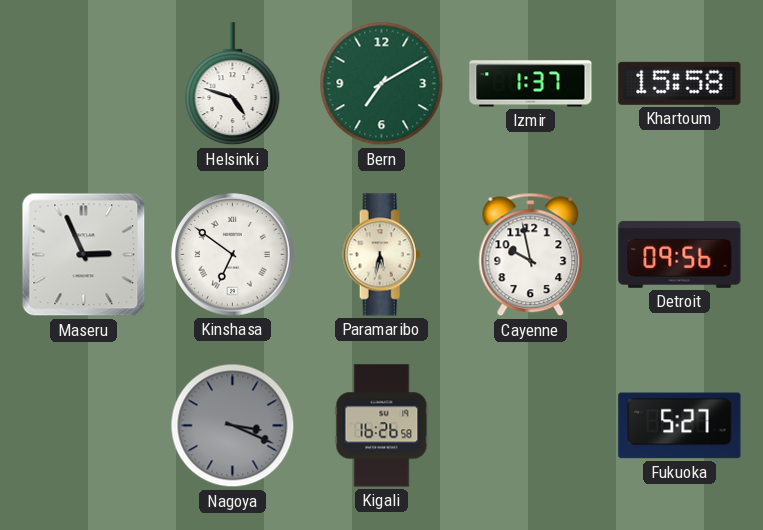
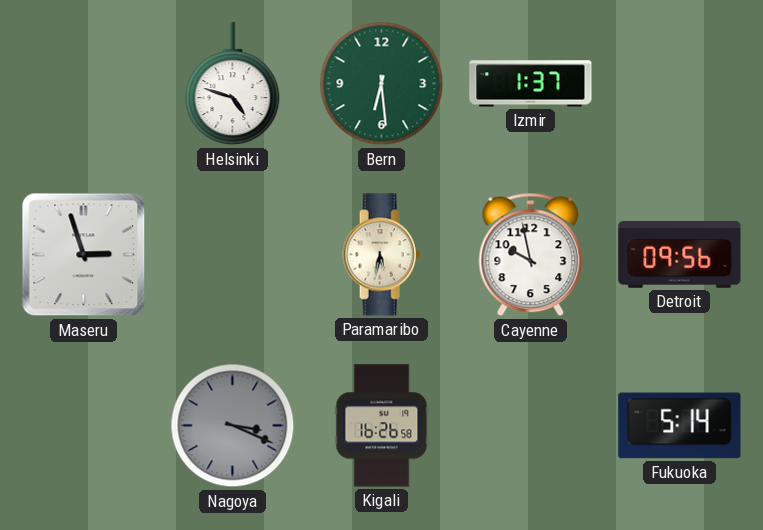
Bern: 7:10 -> 6:29
Khartoum: 15:58 -> none
Maseru: 2:56 -> 2:57
Kinshasa: 6:51 -> none
Fukuoka: 5:27 -> 5:14
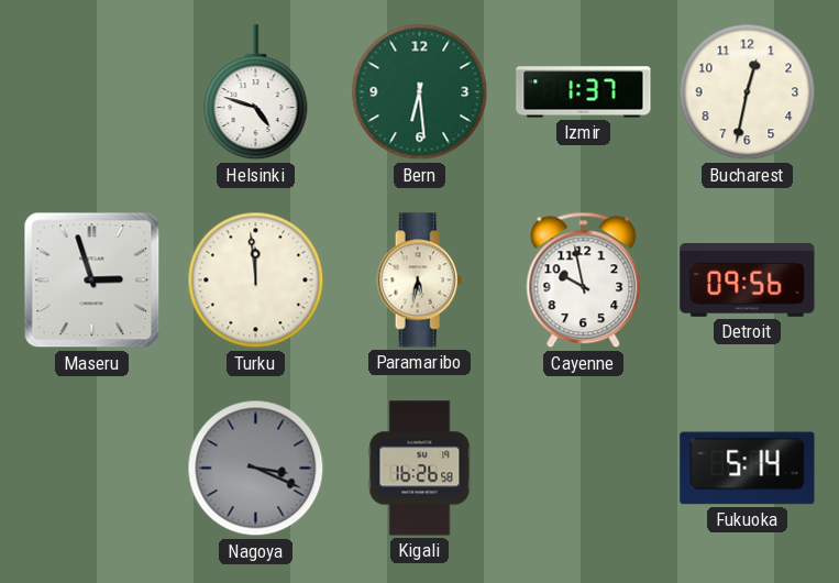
Bucharest: none -> 12:32
Turku: none -> 11:59
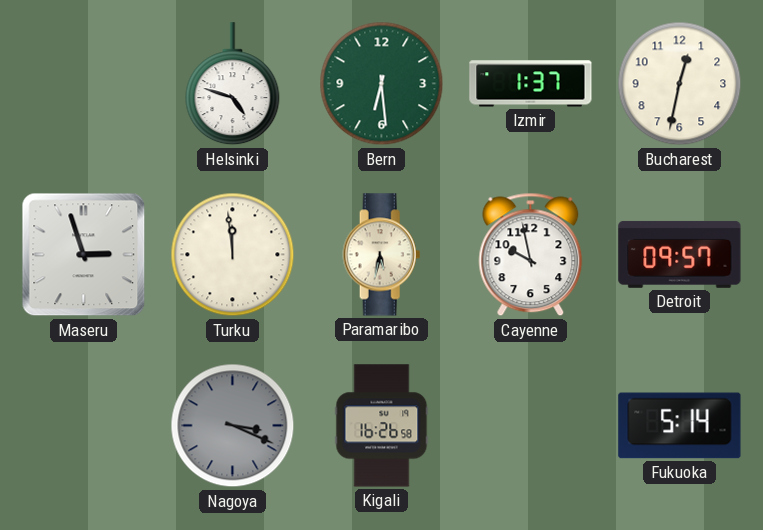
Detroit: 09:56 -> 09:57
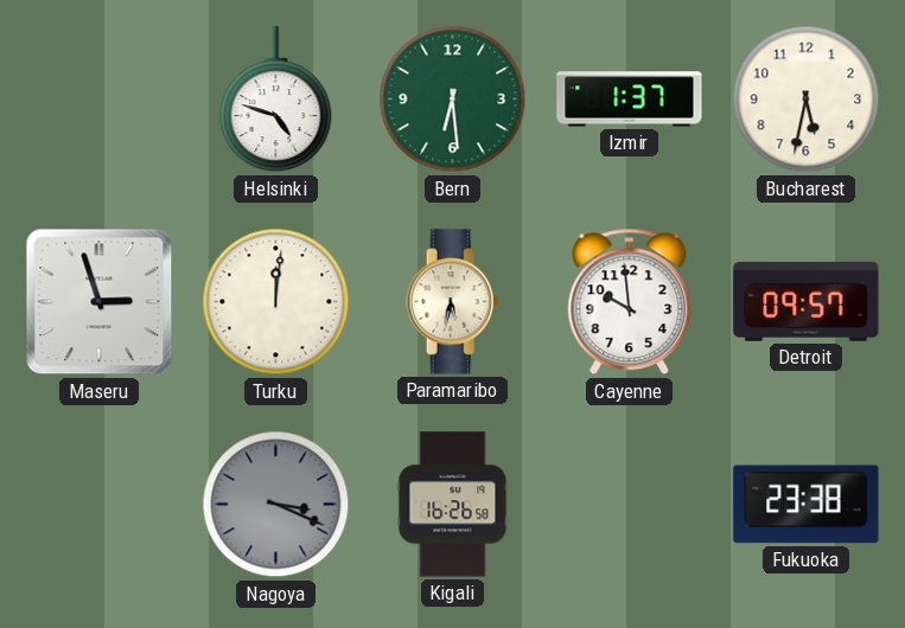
Bucharest: 12:32 -> 5:32
Turku: 11:59 -> 12:01
Cayenne: 9:58 -> 9:59
Fukuoka: 5:14 -> 23:38
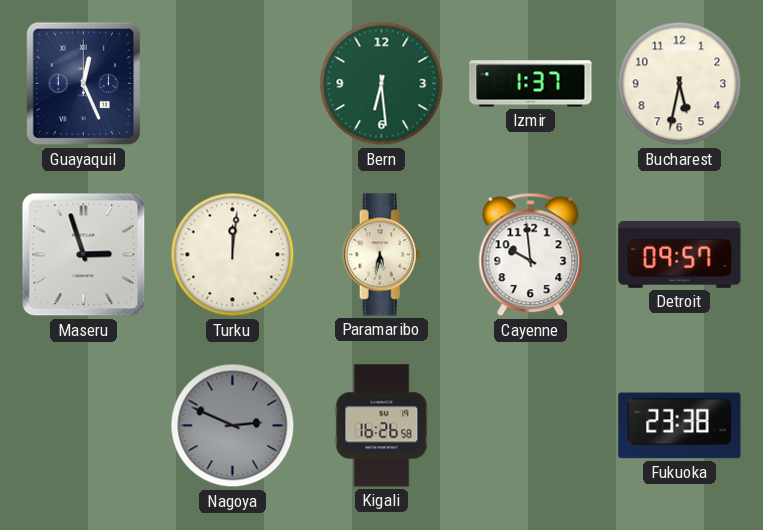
Guayaquil: none -> 12:26
Helsinki: 4:48 -> none
Nagoya: 3:19 -> 2:49
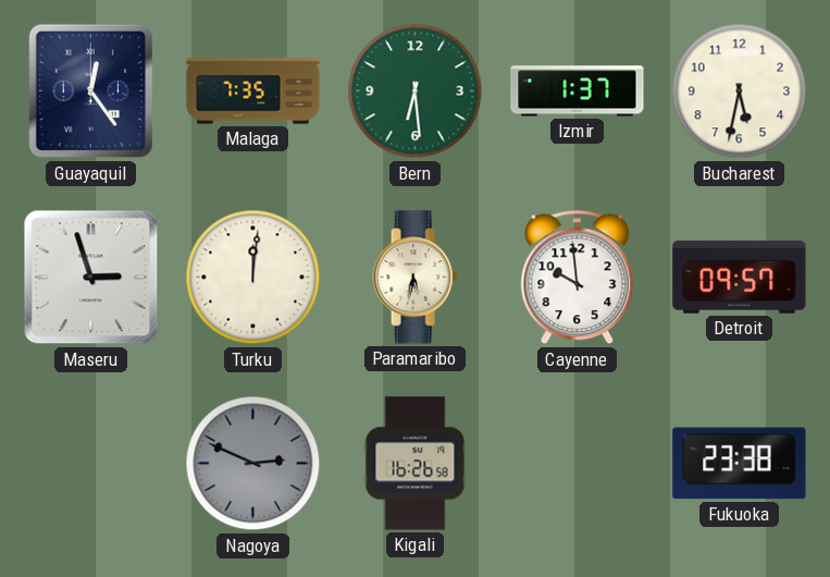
Guayaquil: 12:26 -> 12:24
Malaga: none -> 7:35
